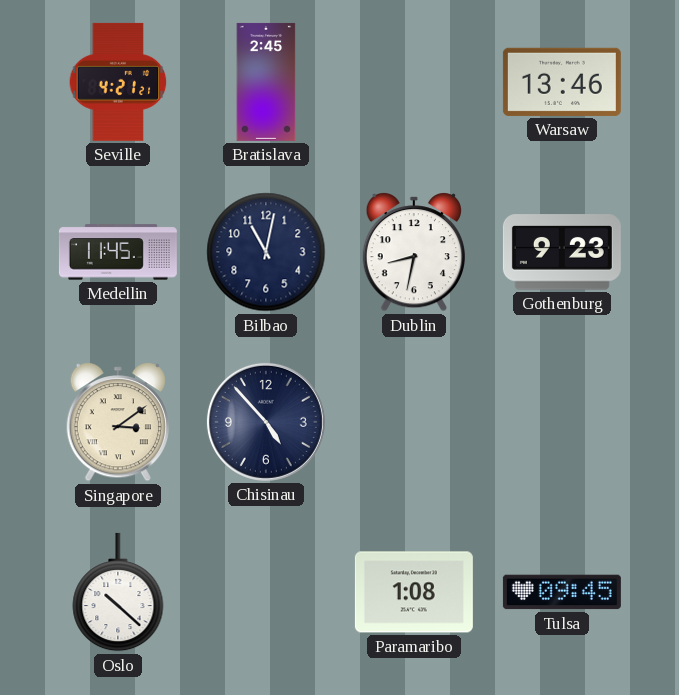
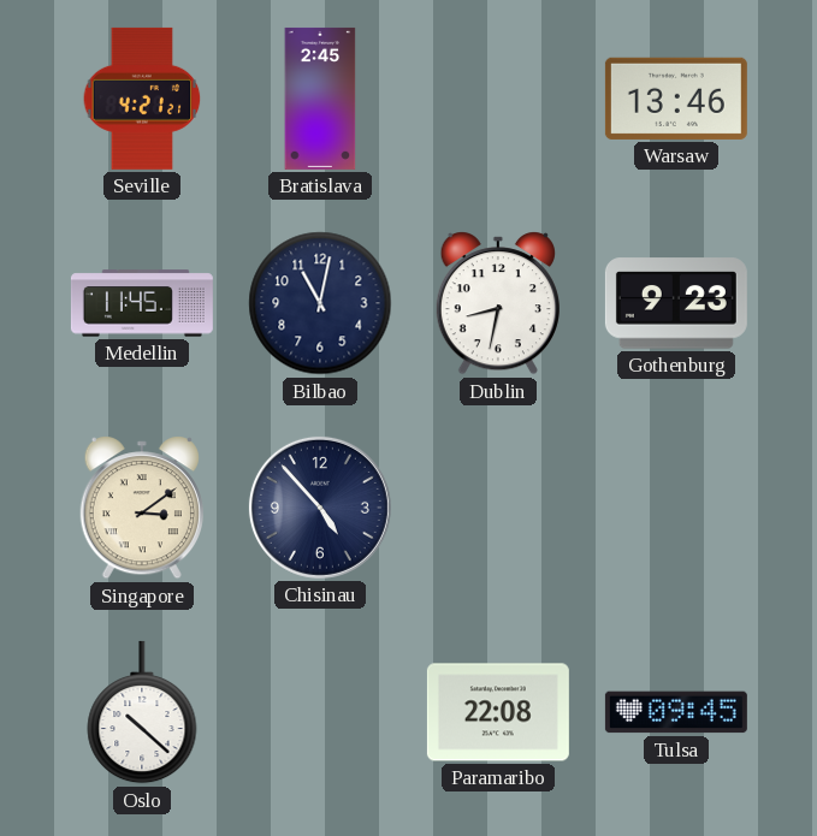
Paramaribo: 1:08 -> 22:08
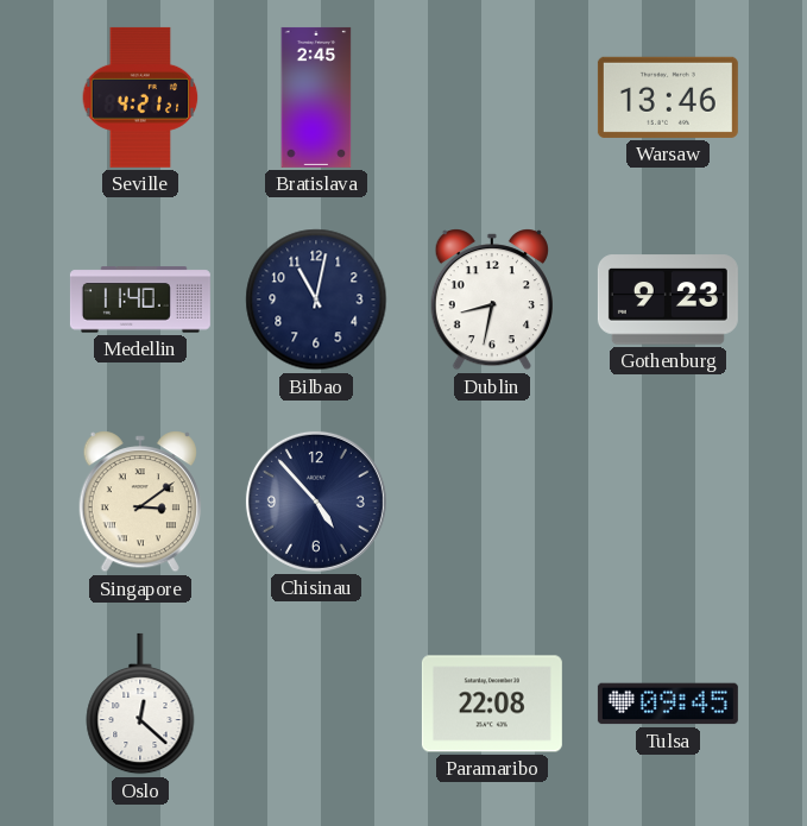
Medellin: 11:45 -> 11:40
Oslo: 10:22 -> 12:22
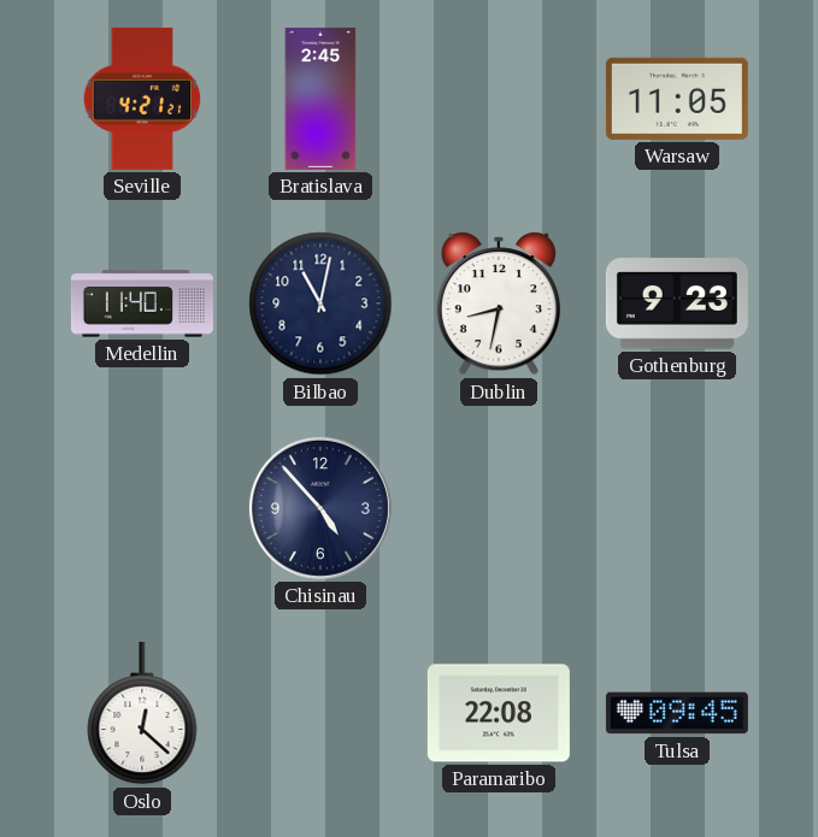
Warsaw: 13:46 -> 11:05
Singapore: 3:09 -> none
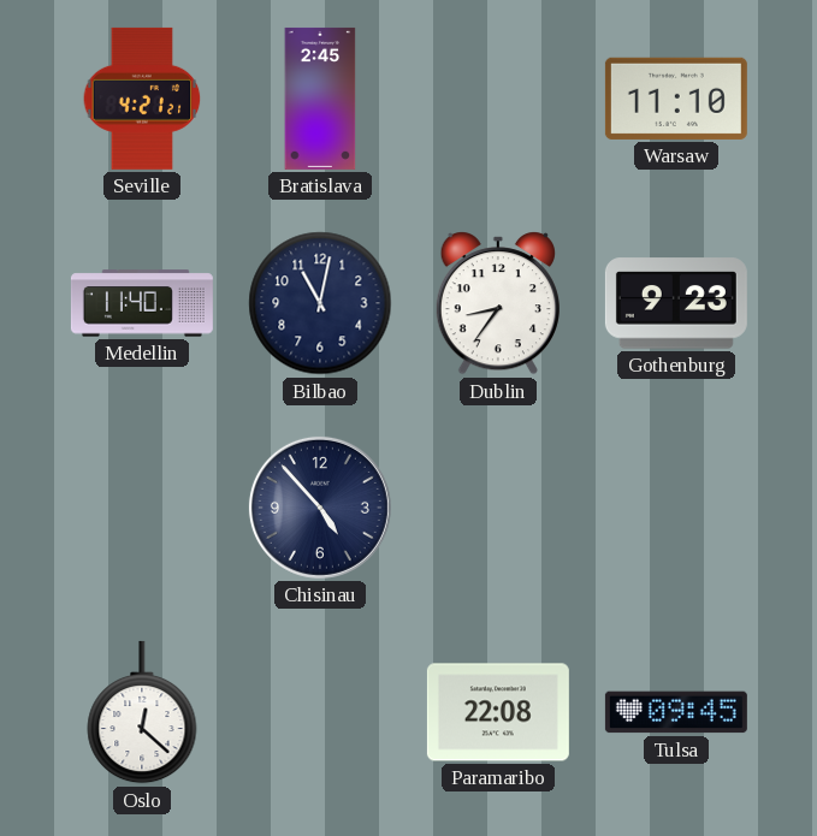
Warsaw: 11:05 -> 11:10
Dublin: 8:32 -> 8:36
